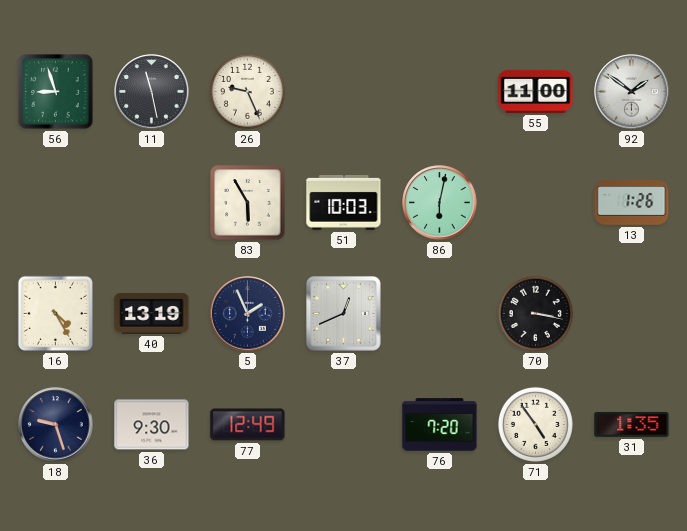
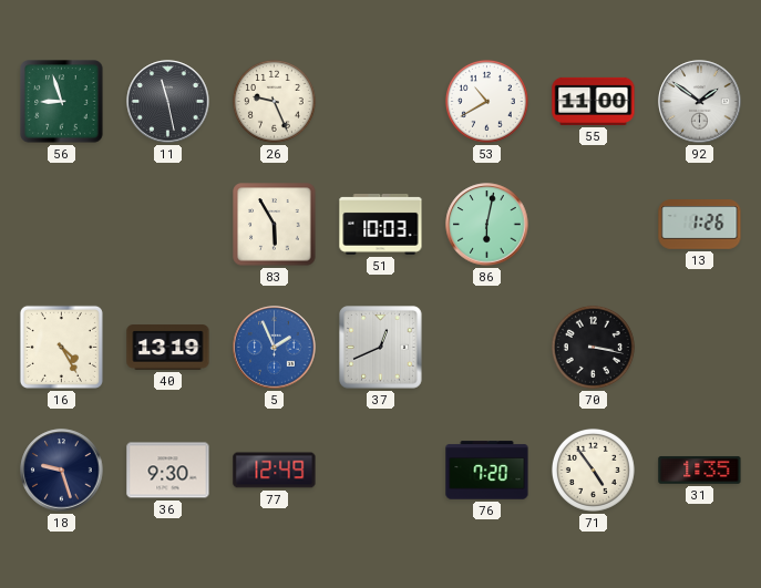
53: none -> 10:40
5 dial: navy -> blue
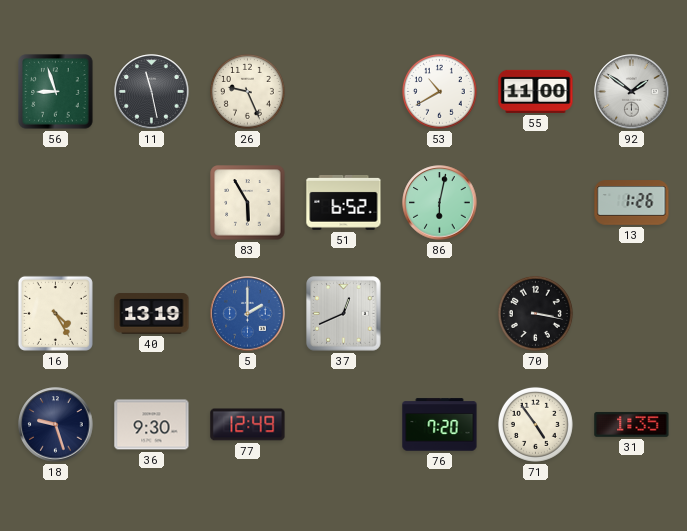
51: 10:03 -> 6:52
5: 1:56 -> 2:00
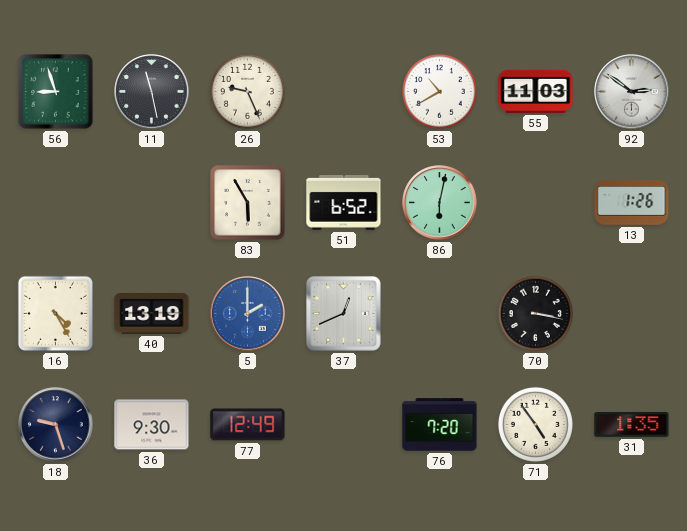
55: 11:00 -> 11:03
92: 1:51 -> 2:51
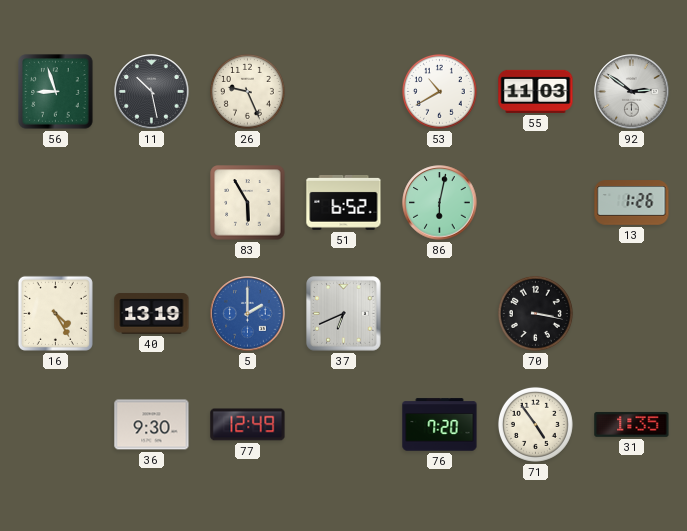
11: 11:28 -> 10:28
37: 12:41 -> 6:41
18: 9:27 -> none
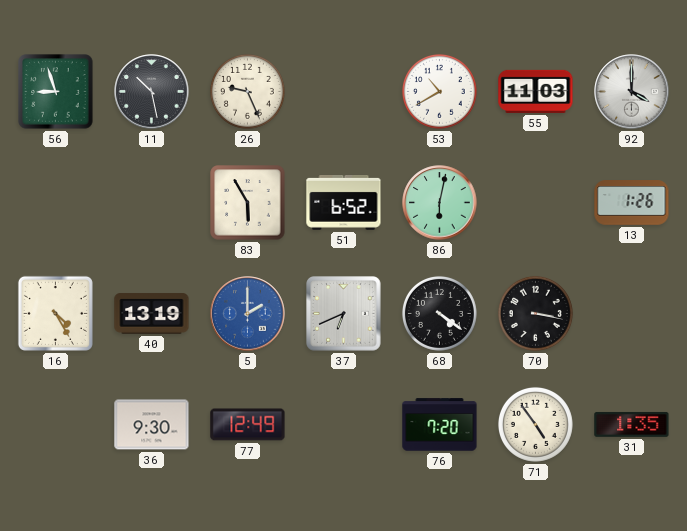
92: 2:51 -> 4:00
68: none -> 4:21
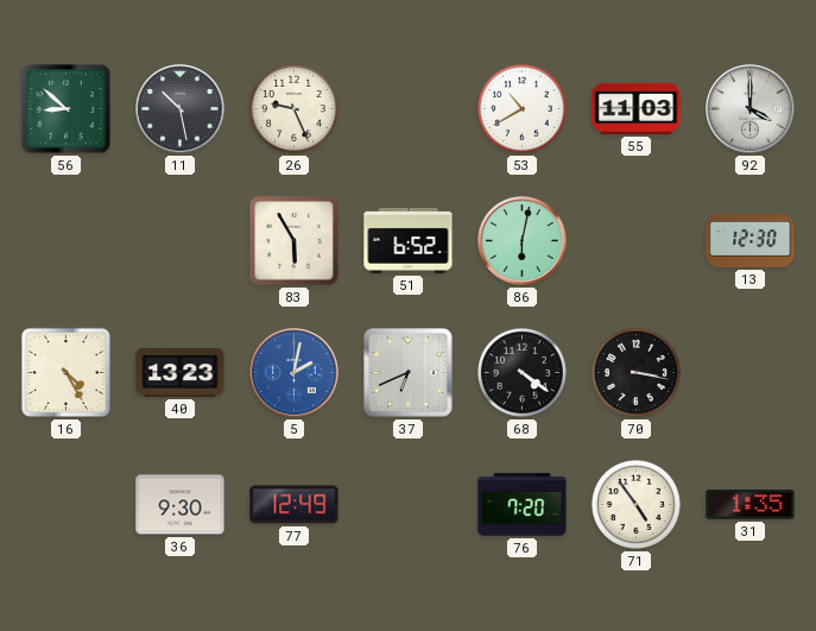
56: 8:57 -> 8:52
13: 1:26 -> 12:30
40: 13:19 -> 13:23
5: 2:00 -> 2:02
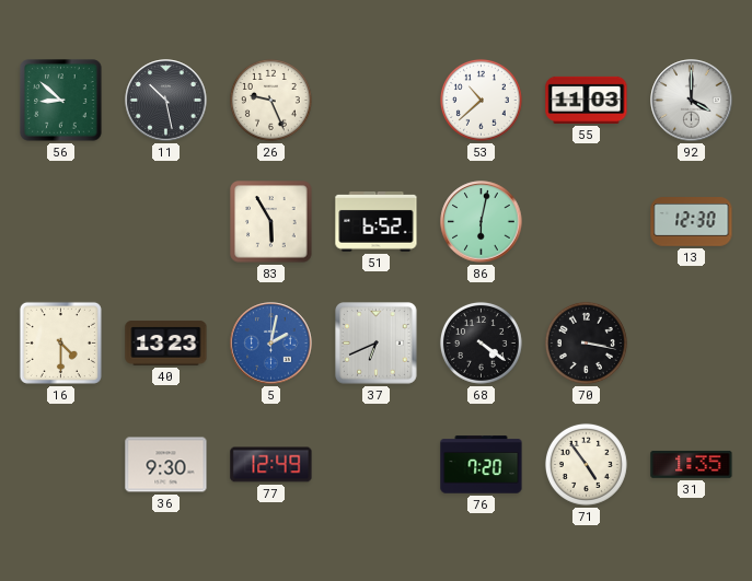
53: 10:40 -> 10:38
16: 4:25 -> 4:30
